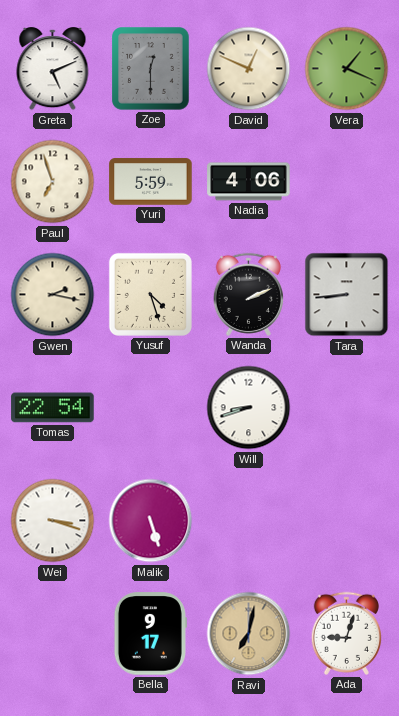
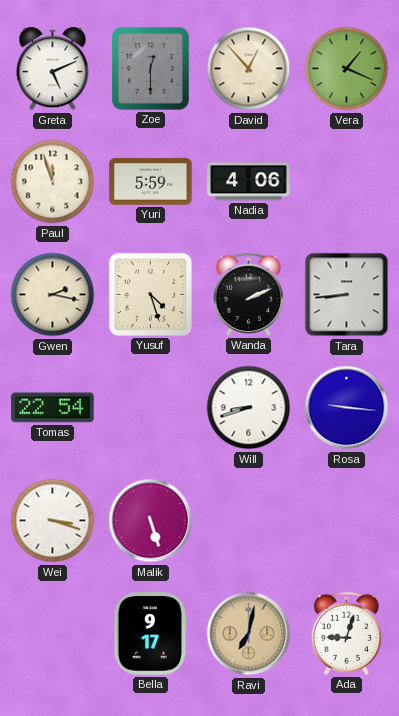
David: 12:49 -> 12:53
Paul: 6:57 -> 11:57
Rosa: none -> 9:16
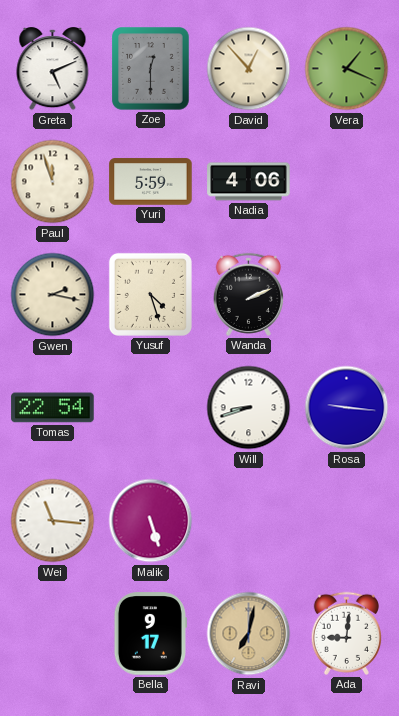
Tara: 8:44 -> none
Wei: 3:18 -> 11:16
Ada: 9:03 -> 9:01
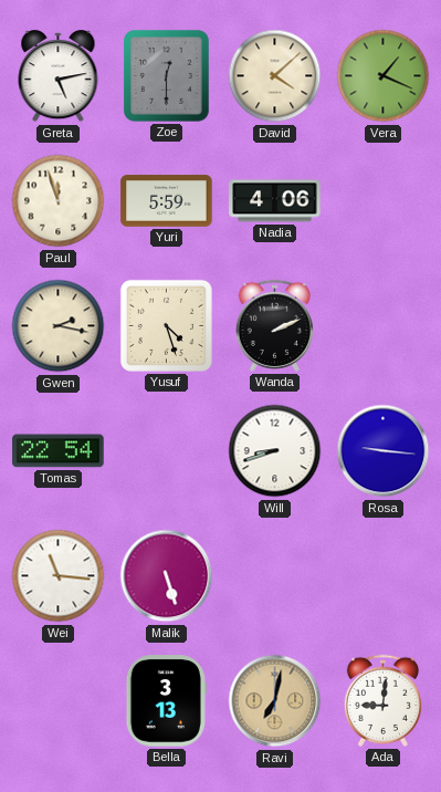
Greta: 5:11 -> 5:13
David: 12:53 -> 4:08
Bella: 9:17 -> 3:13
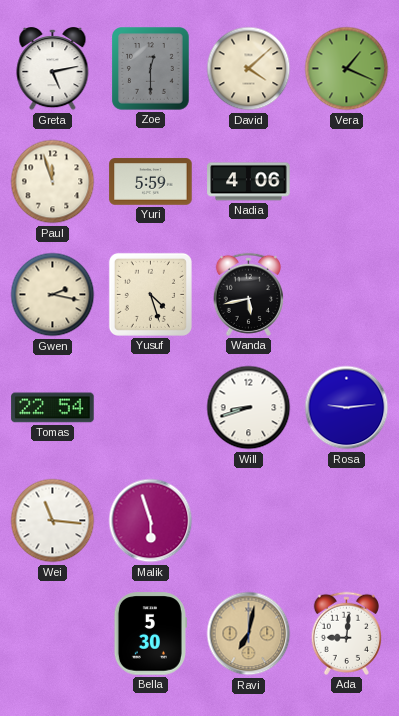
Wanda: 2:11 -> 5:43
Rosa: 9:16 -> 9:14
Malik: 5:27 -> 5:57
Bella: 3:13 -> 5:30
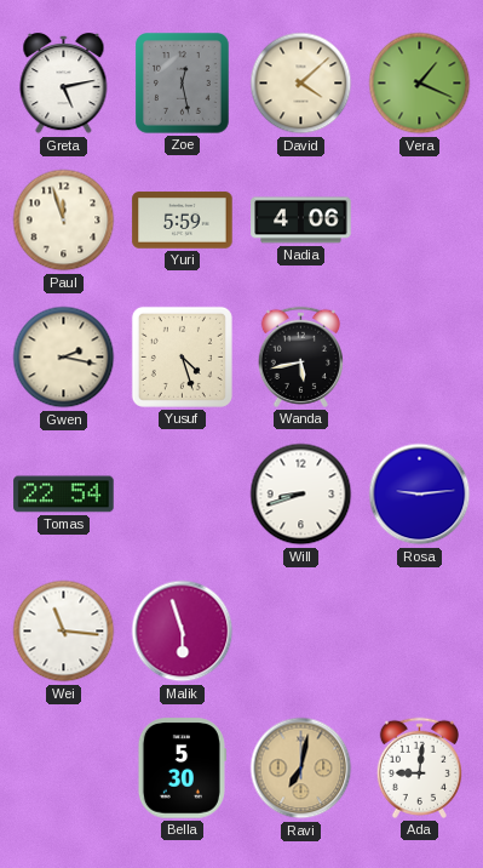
Zoe: 12:30 -> 12:28
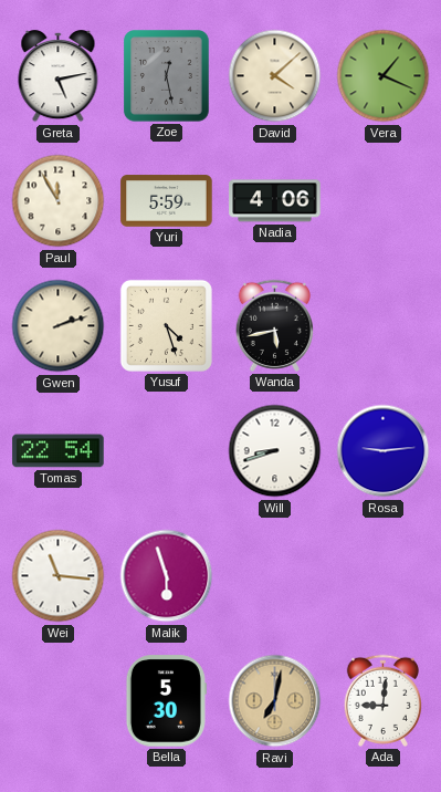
Paul: 11:57 -> 11:55
Gwen: 2:17 -> 2:12
